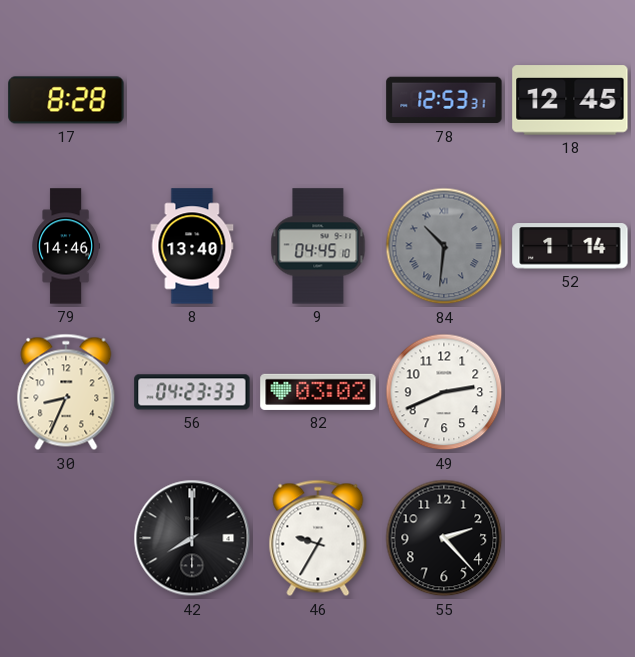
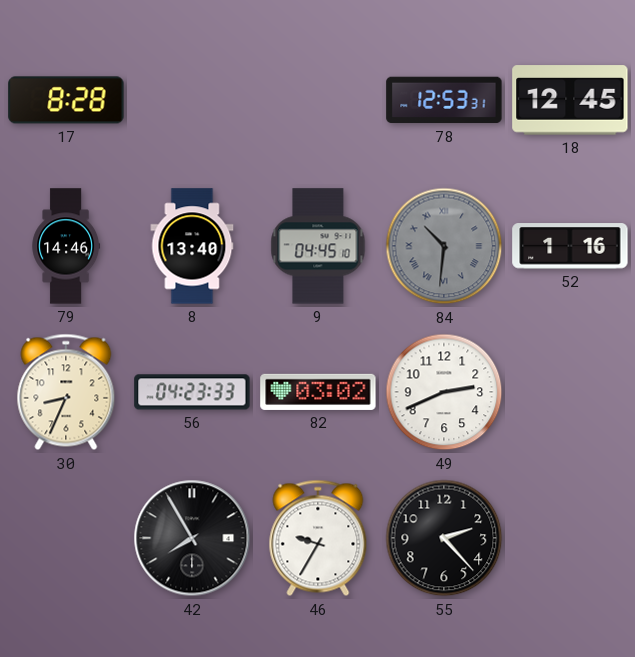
52: 1:14 -> 1:16
42: 8:00 -> 7:55
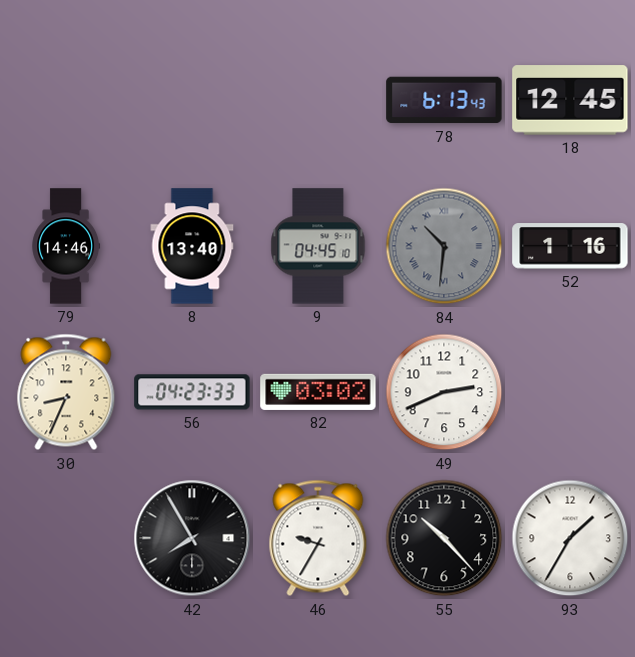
17: 8:28 -> none
78: 12:53 -> 6:13
55: 2:23 -> 10:23
93: none -> 1:35
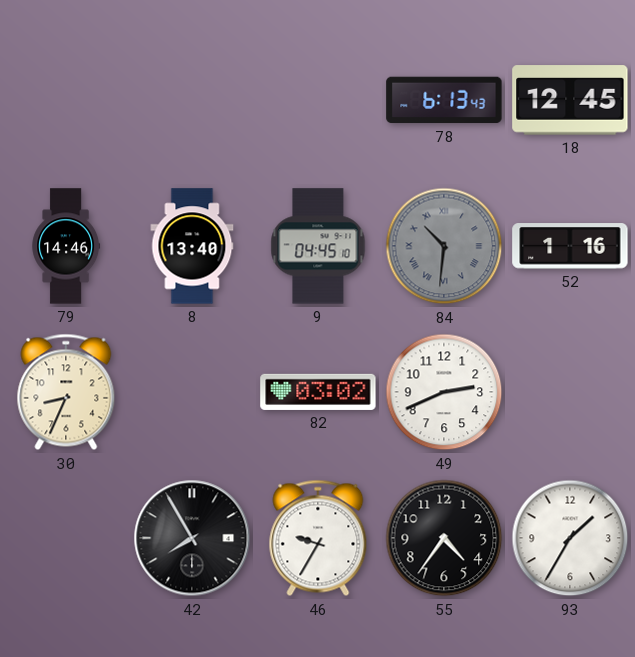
56: 04:23 -> none
55: 10:23 -> 4:36
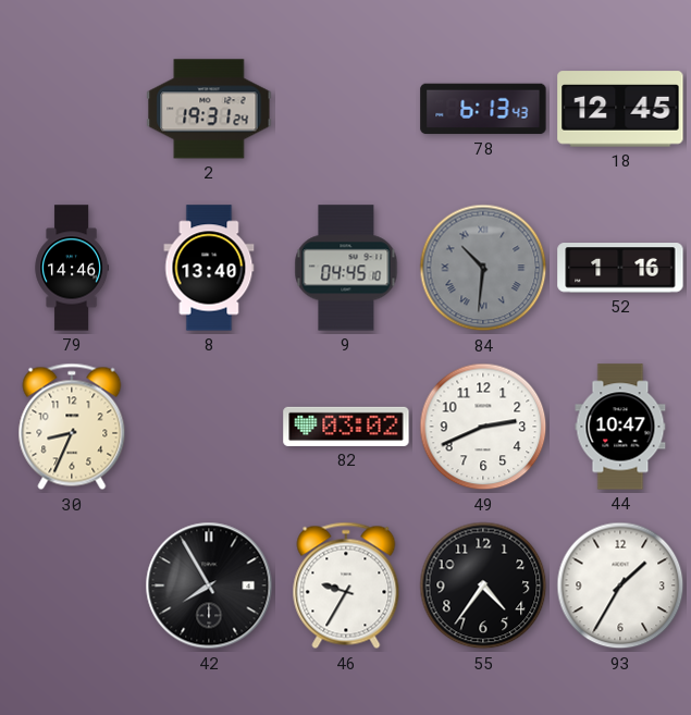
2: none -> 19:31
44: none -> 10:47
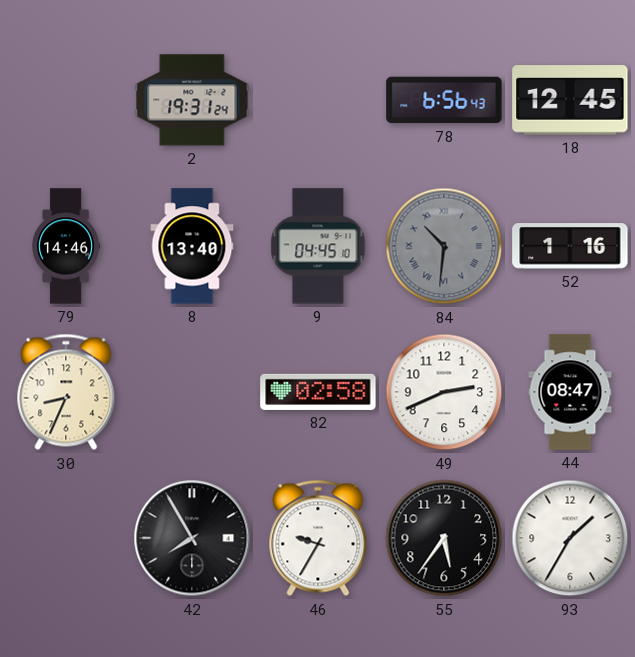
78: 6:13 -> 6:56
82: 03:02 -> 02:58
44: 10:47 -> 08:47
55: 4:36 -> 5:36
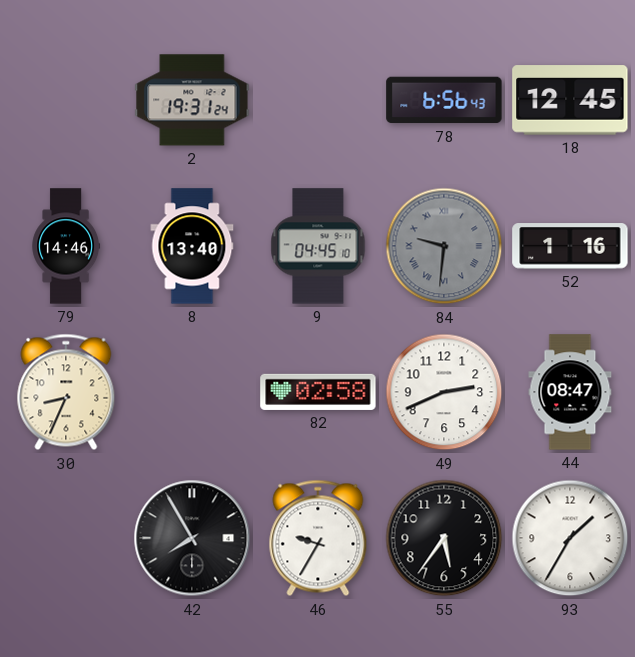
84: 10:31 -> 9:31
